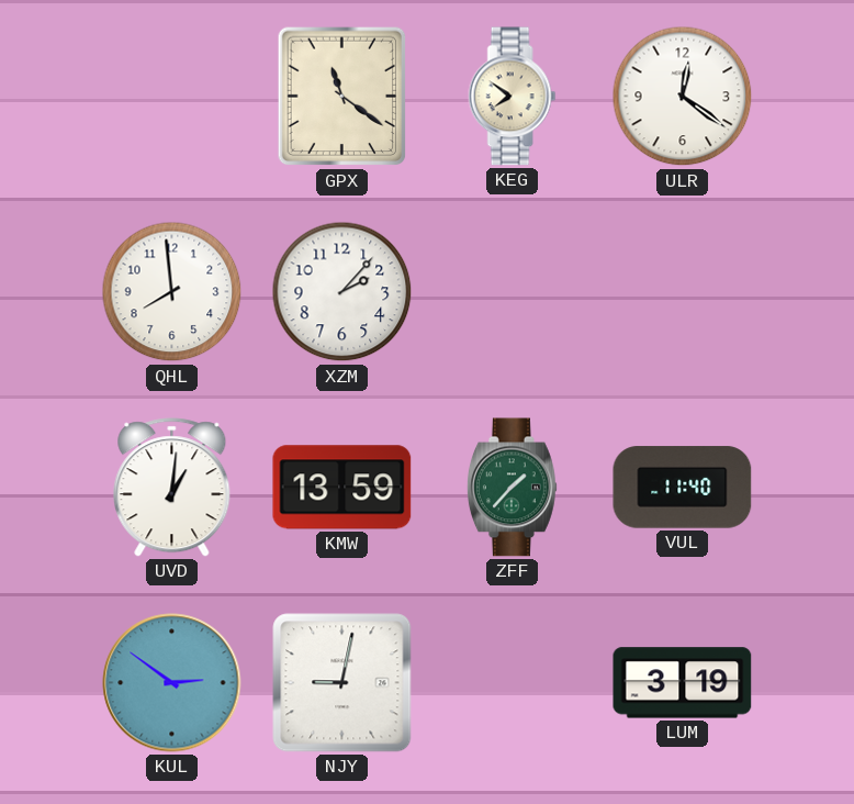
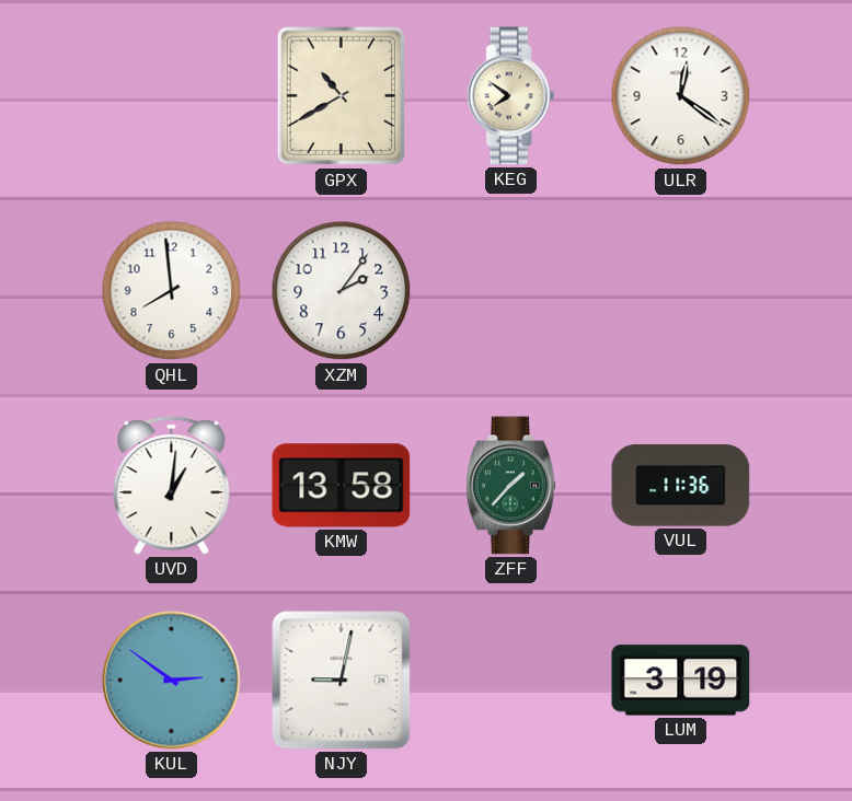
GPX: 11:21 -> 10:40
XZM: 2:07 -> 2:06
KMW: 13:59 -> 13:58
VUL: 11:40 -> 11:36
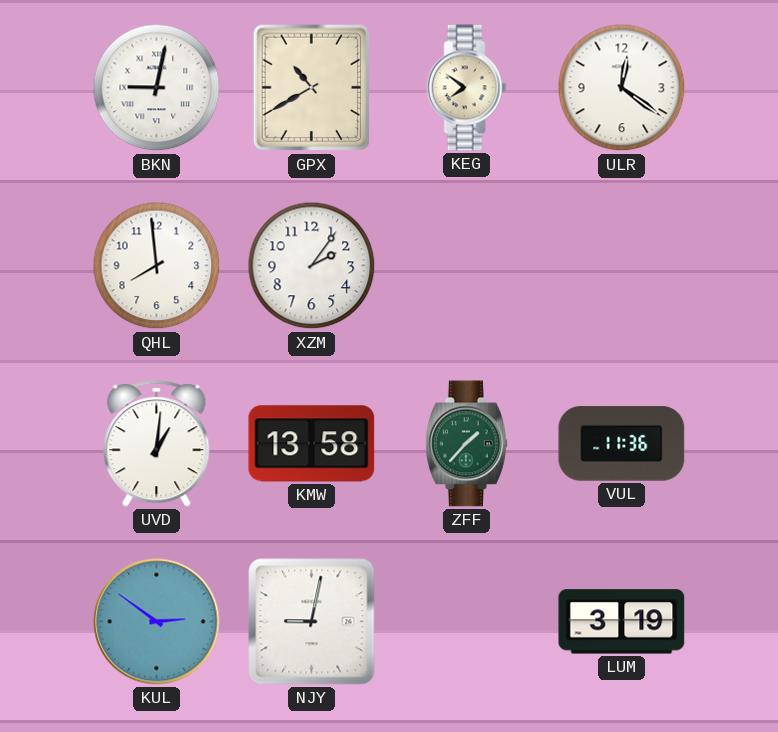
BKN: none -> 9:02
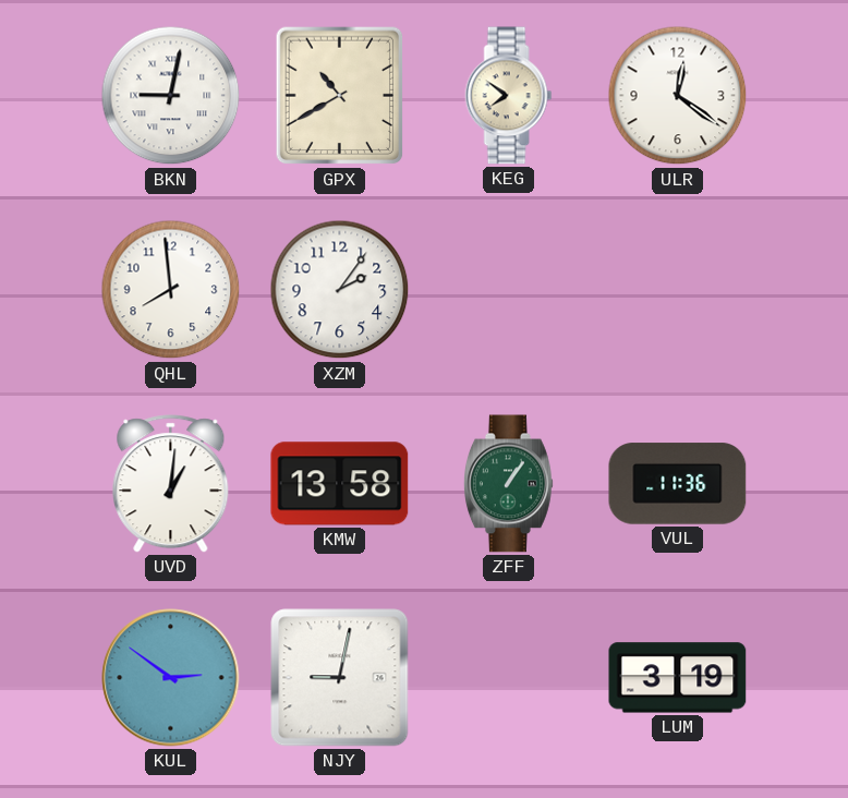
ZFF: 1:37 -> 1:06
